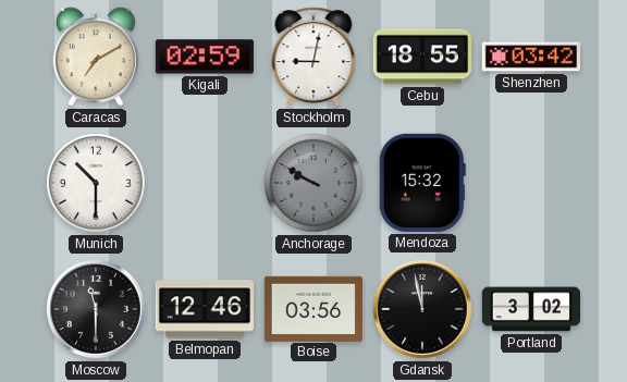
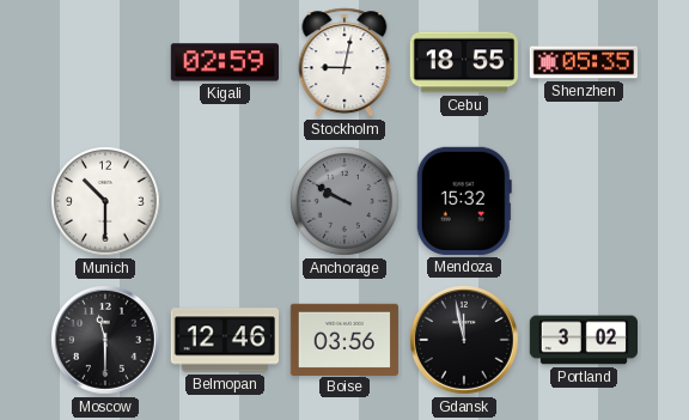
Caracas: 7:10 -> none
Shenzhen: 03:42 -> 05:35
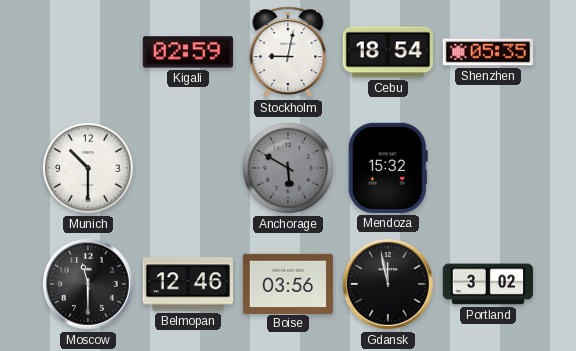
Cebu: 18:55 -> 18:54
Anchorage: 9:50 -> 5:50
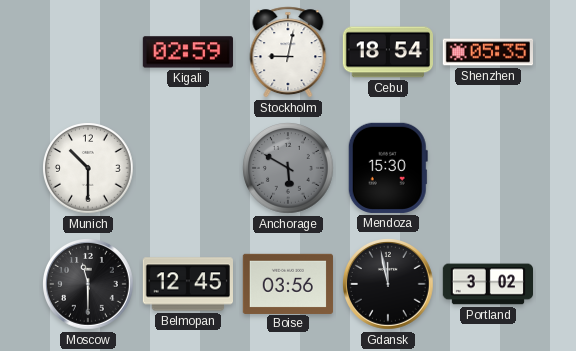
Mendoza: 15:32 -> 15:30
Belmopan: 12:46 -> 12:45
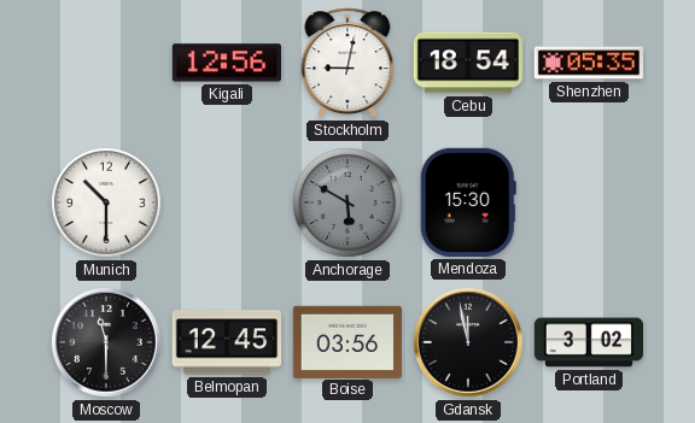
Kigali: 02:59 -> 12:56
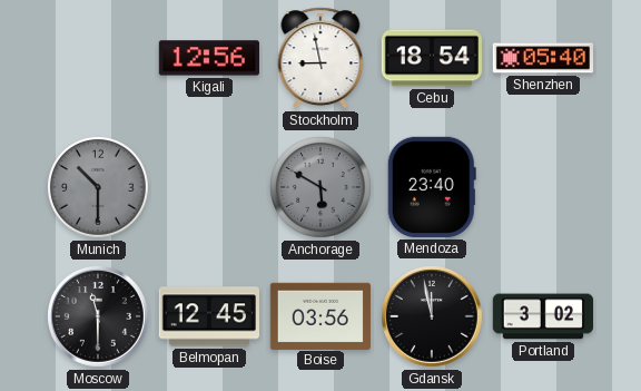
Stockholm: 9:02 -> 8:58
Shenzhen: 05:35 -> 05:40
Munich dial: white -> grey
Mendoza: 15:30 -> 23:40
